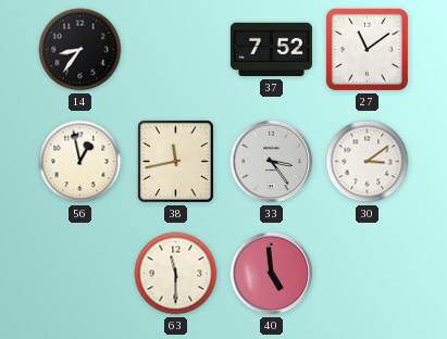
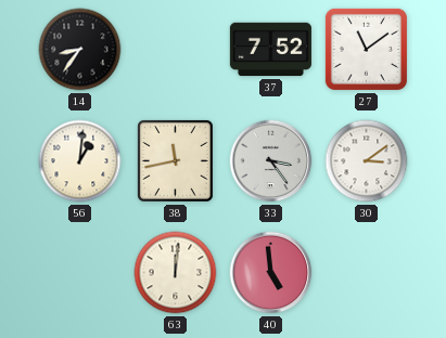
56: 12:58 -> 1:01
63: 11:30 -> 12:01
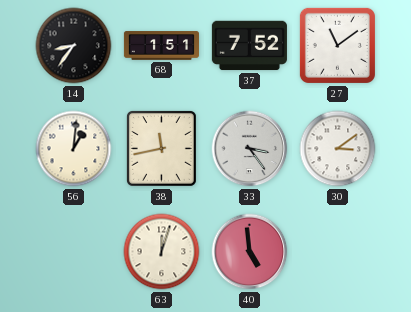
68: none -> 1:51
63: 12:01 -> 12:03
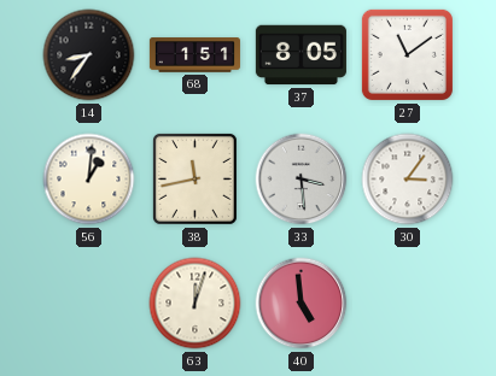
37: 7:52 -> 8:05
33: 3:24 -> 3:29
30: 3:09 -> 3:06
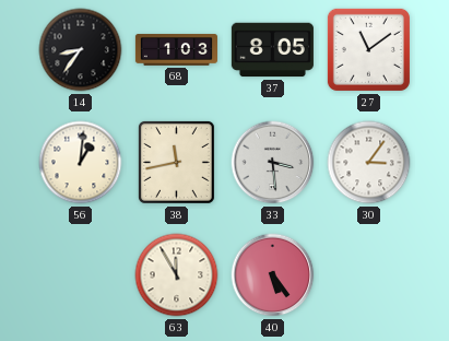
68: 1:51 -> 1:03
63: 12:03 -> 11:55
40: 4:59 -> 5:24
